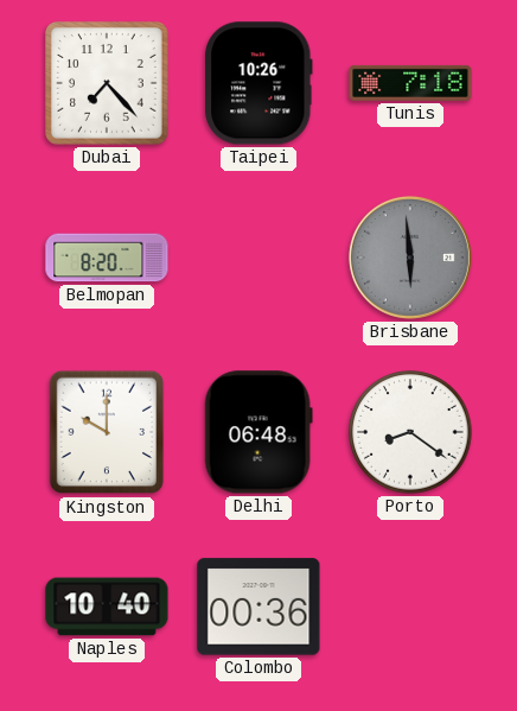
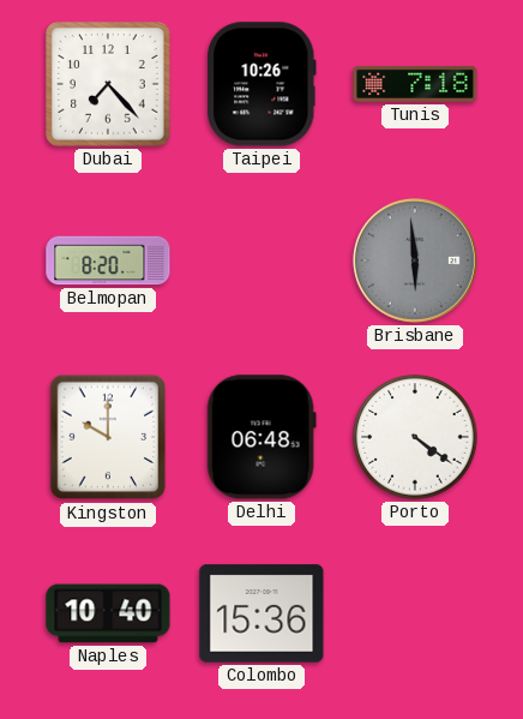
Porto: 8:21 -> 4:21
Colombo: 00:36 -> 15:36
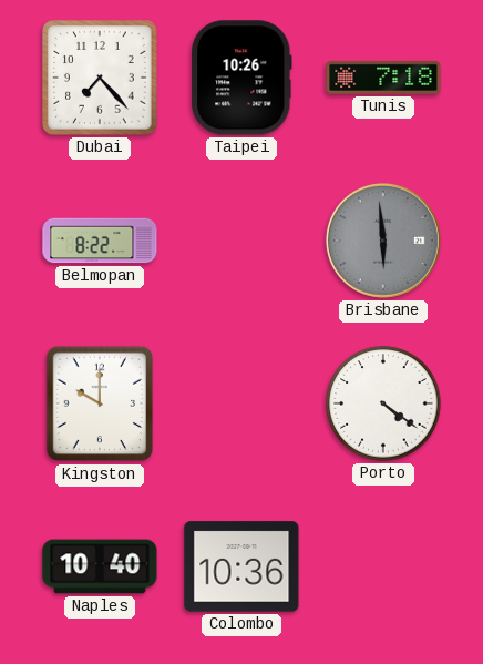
Belmopan: 8:20 -> 8:22
Delhi: 06:48 -> none
Colombo: 15:36 -> 10:36
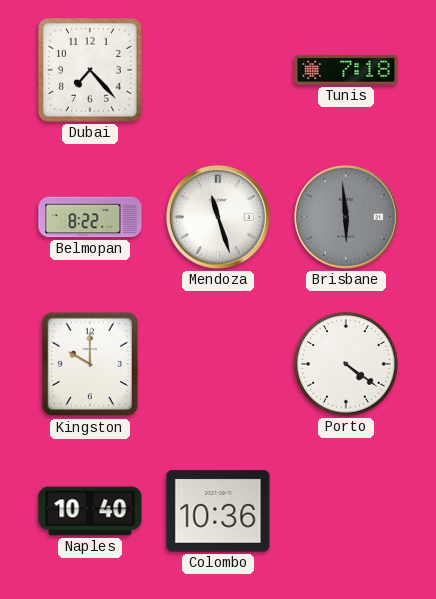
Taipei: 10:26 -> none
Mendoza: none -> 11:27
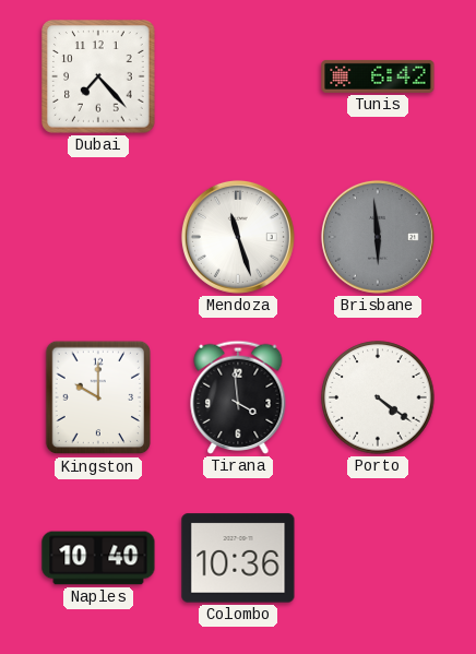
Tunis: 7:18 -> 6:42
Belmopan: 8:22 -> none
Tirana: none -> 3:59
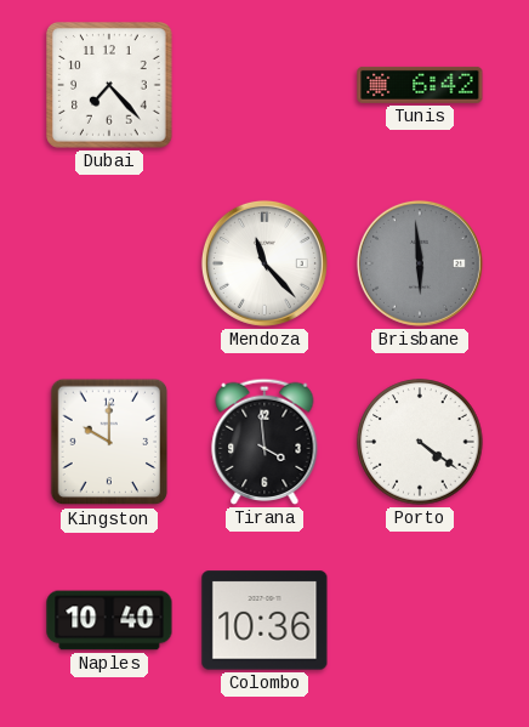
Mendoza: 11:27 -> 11:23
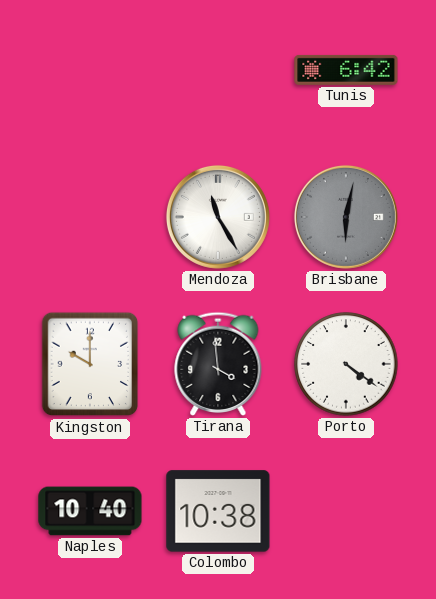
Dubai: 7:23 -> none
Mendoza: 11:23 -> 11:25
Brisbane: 5:59 -> 6:02
Colombo: 10:36 -> 10:38
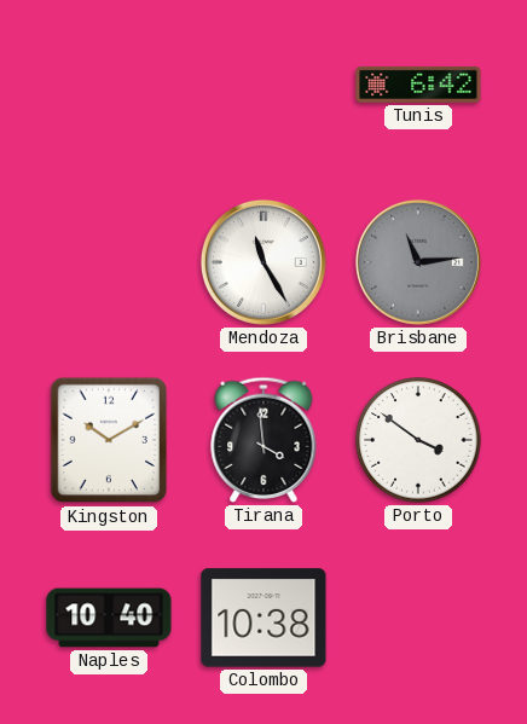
Brisbane: 6:02 -> 11:14
Kingston: 10:00 -> 10:10
Porto: 4:21 -> 3:51
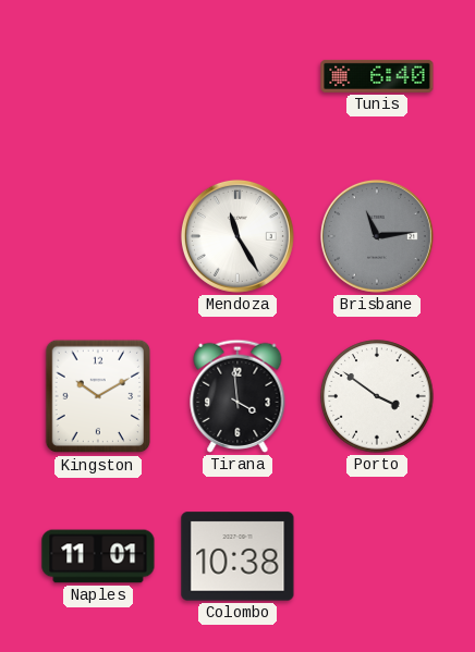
Tunis: 6:42 -> 6:40
Naples: 10:40 -> 11:01
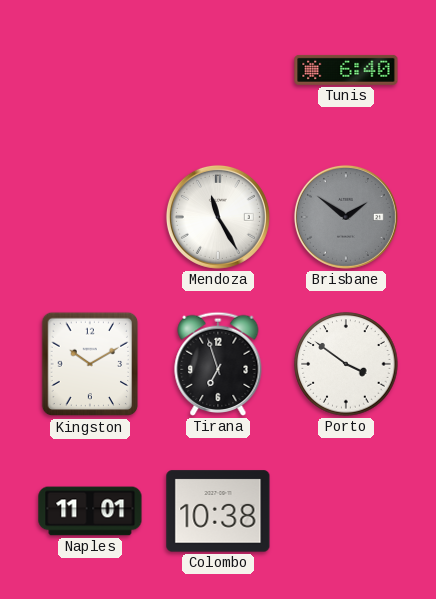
Brisbane: 11:14 -> 1:51
Tirana: 3:59 -> 6:57
